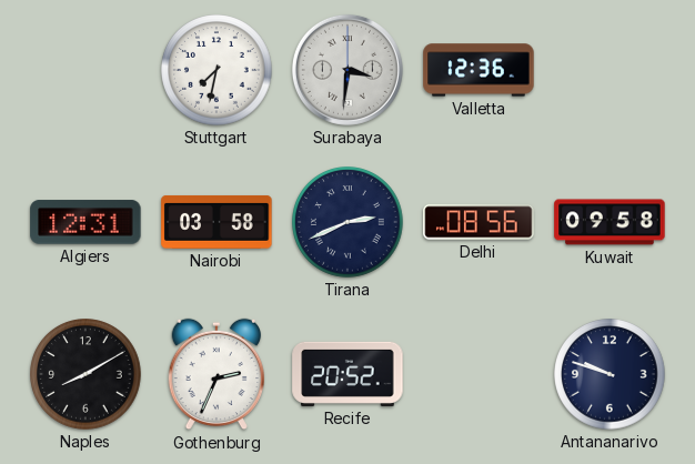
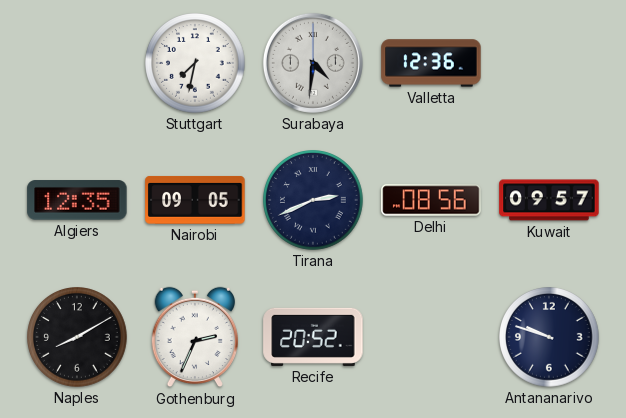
Surabaya: 3:31 -> 4:31
Algiers: 12:31 -> 12:35
Nairobi: 03:58 -> 09:05
Kuwait: 09:58 -> 09:57
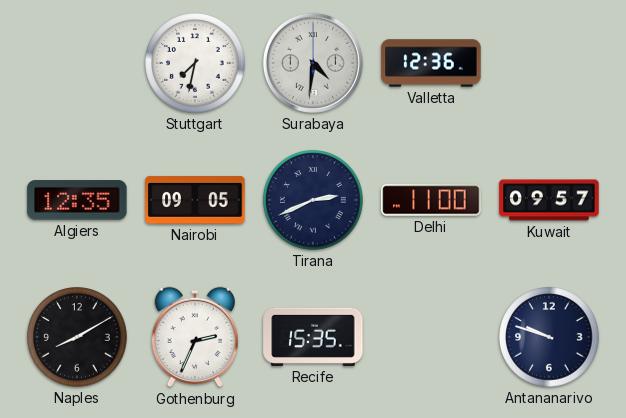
Delhi: 08:56 -> 11:00
Recife: 20:52 -> 15:35
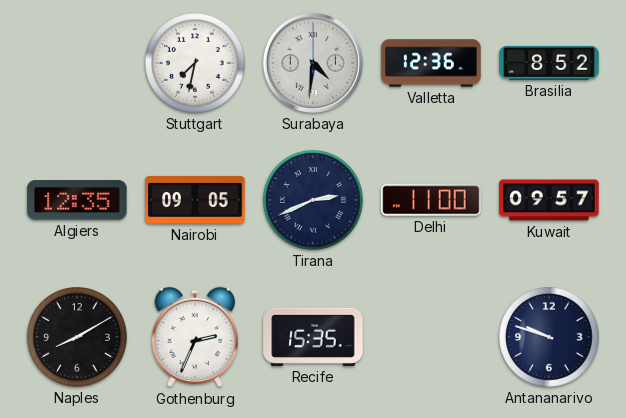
Brasilia: none -> 8:52
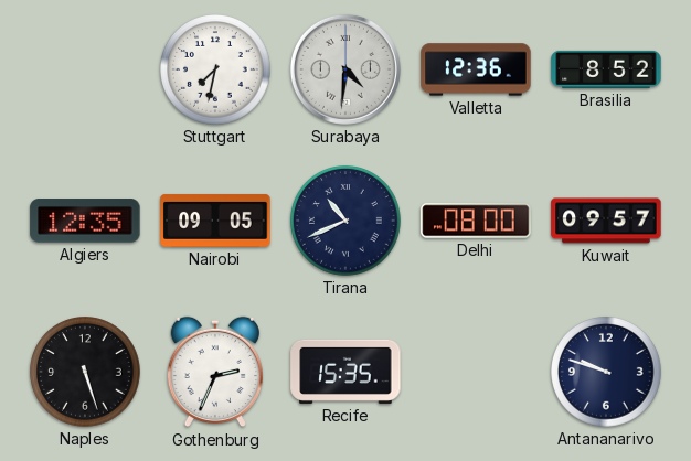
Tirana: 2:41 -> 10:41
Delhi: 11:00 -> 08:00
Naples: 8:10 -> 5:27
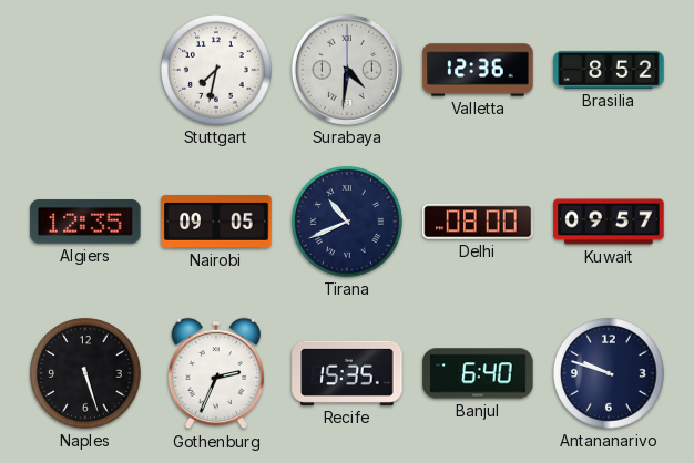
Banjul: none -> 6:40
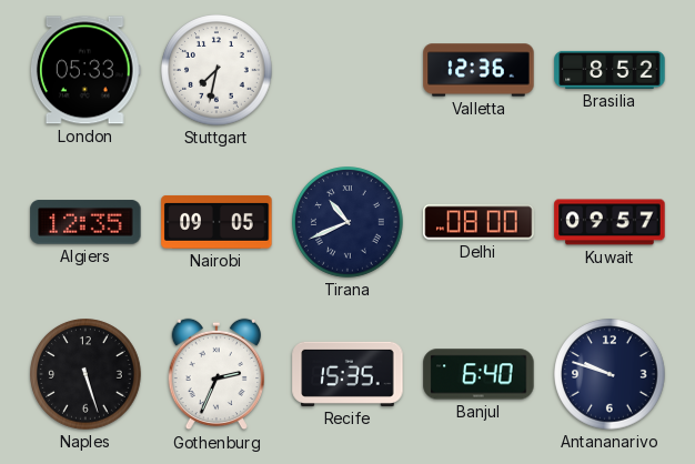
London: none -> 05:33
Surabaya: 4:31 -> none
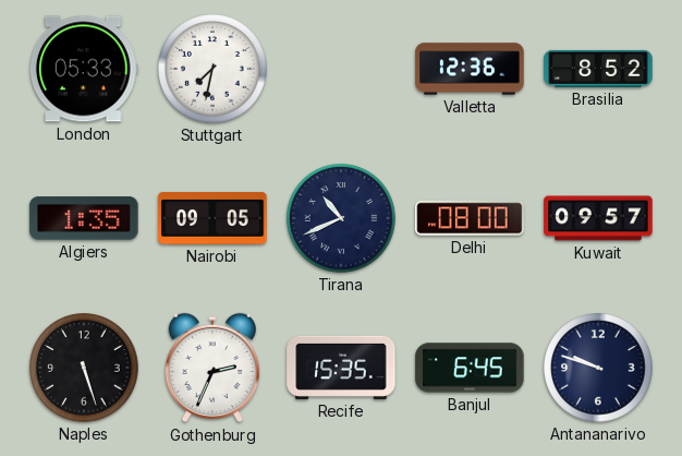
Algiers: 12:35 -> 1:35
Banjul: 6:40 -> 6:45
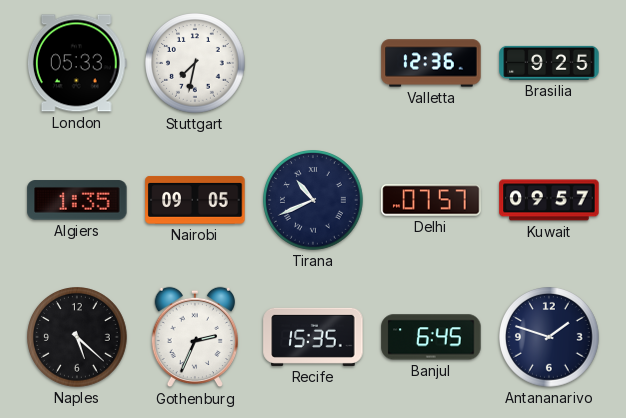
Brasilia: 8:52 -> 9:25
Delhi: 08:00 -> 07:57
Naples: 5:27 -> 5:22
Antananarivo: 9:48 -> 1:48
